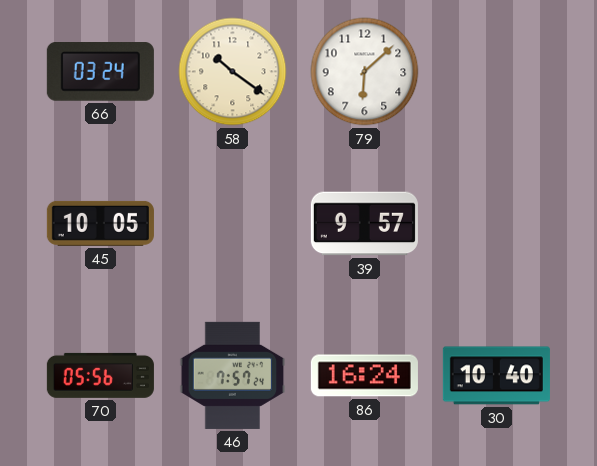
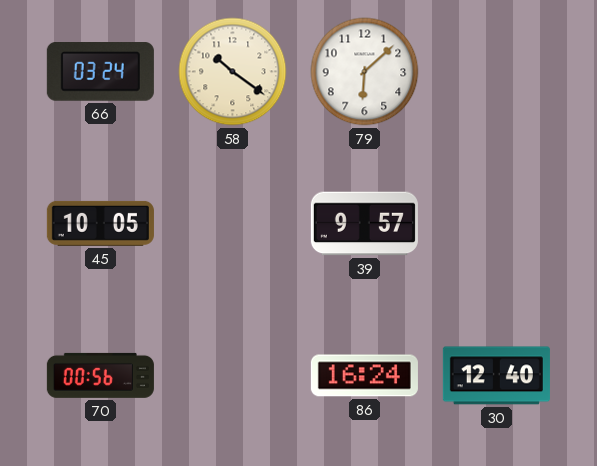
70: 05:56 -> 00:56
46: 7:57 -> none
30: 10:40 -> 12:40
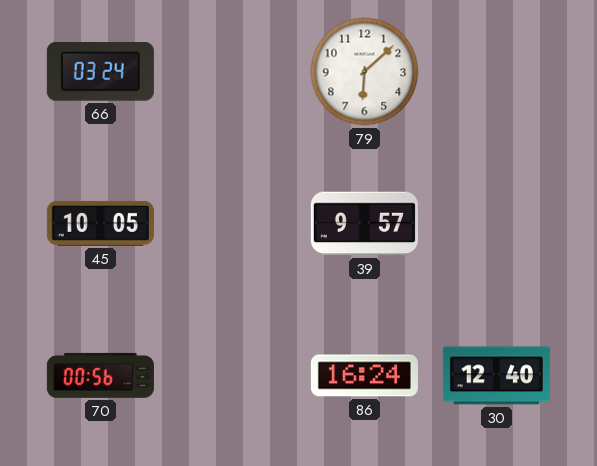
58: 10:21 -> none
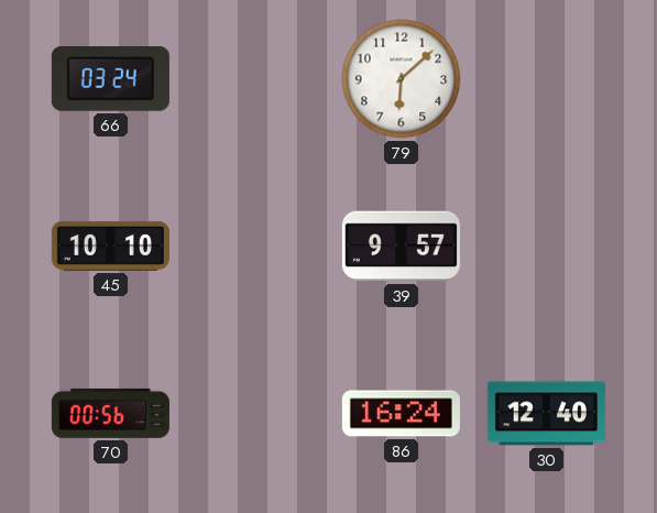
45: 10:05 -> 10:10
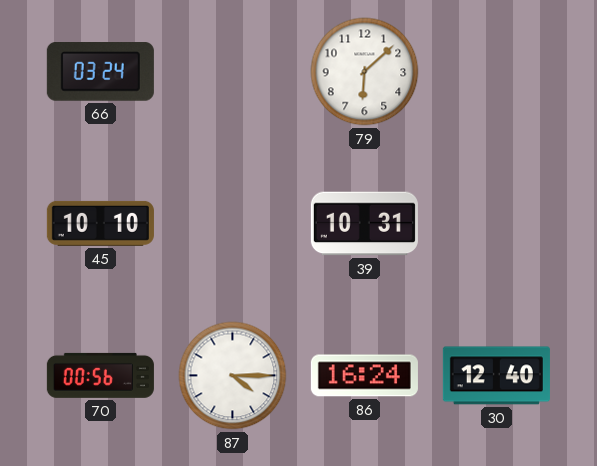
39: 9:57 -> 10:31
87: none -> 4:15
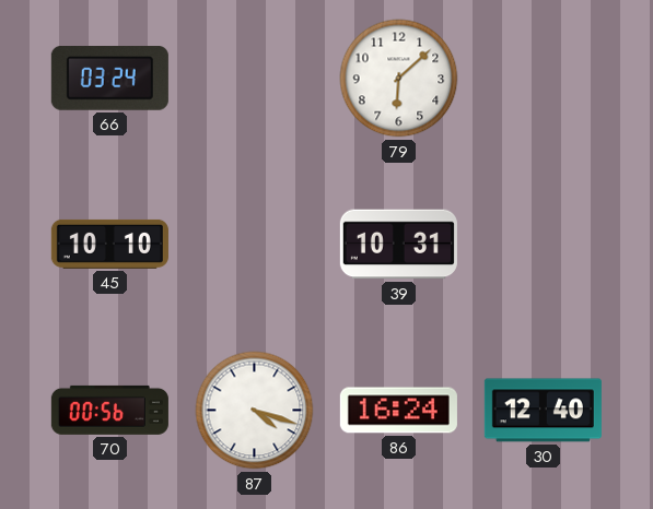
87: 4:15 -> 4:18
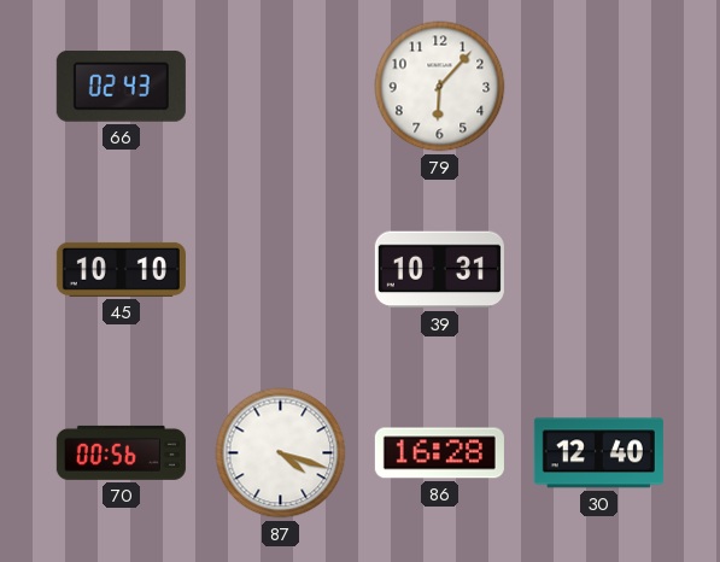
66: 03:24 -> 02:43
79: 6:08 -> 6:07
86: 16:24 -> 16:28
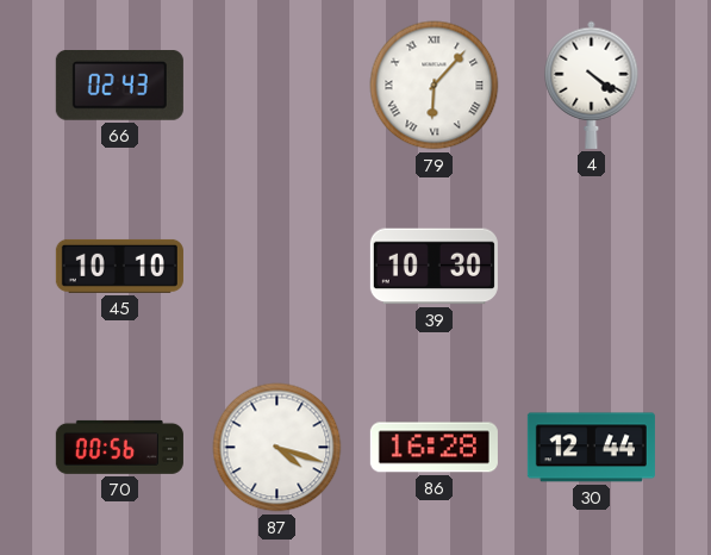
79 numerals: Arabic -> Roman
4: none -> 4:21
39: 10:31 -> 10:30
30: 12:40 -> 12:44
